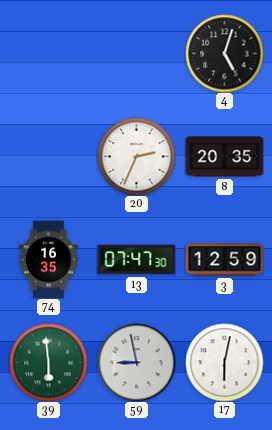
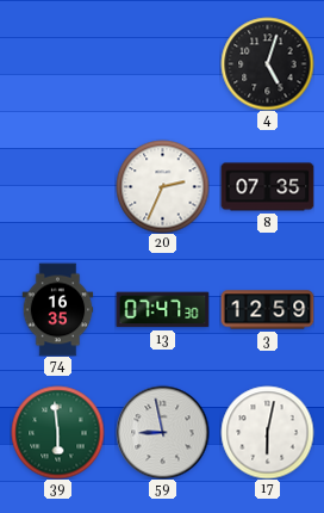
8: 20:35 -> 07:35
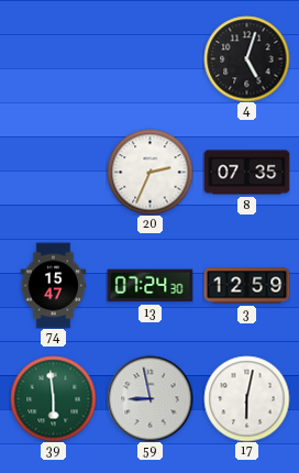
74: 16:35 -> 15:47
13: 07:47 -> 07:24
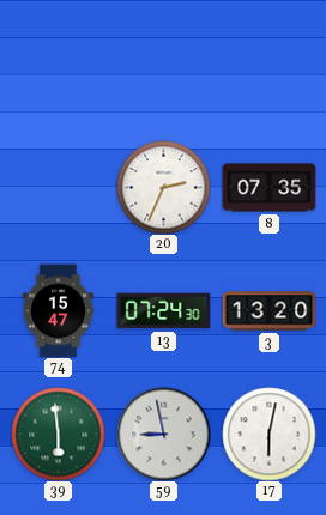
4: 5:03 -> none
3: 12:59 -> 13:20
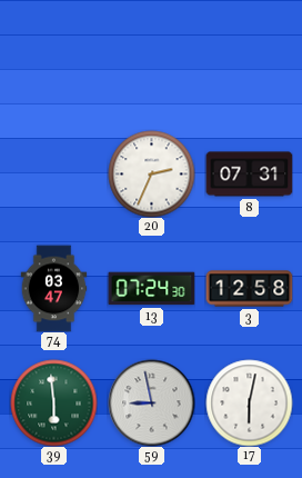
8: 07:35 -> 07:31
74: 15:47 -> 03:47
3: 13:20 -> 12:58
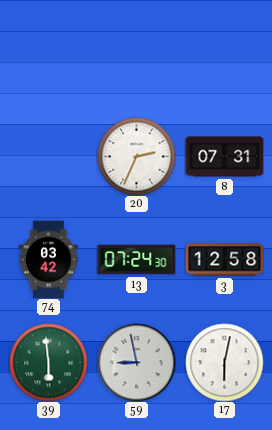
74: 03:47 -> 03:42
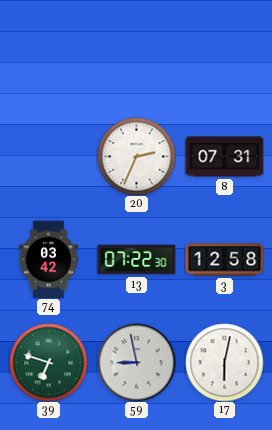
13: 07:24 -> 07:22
39: 5:59 -> 6:48
